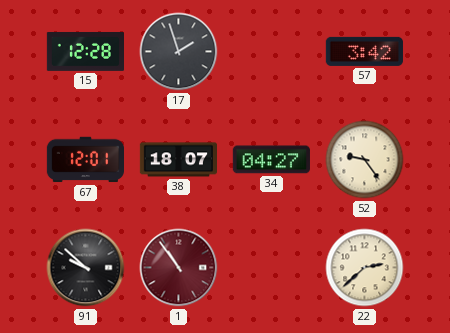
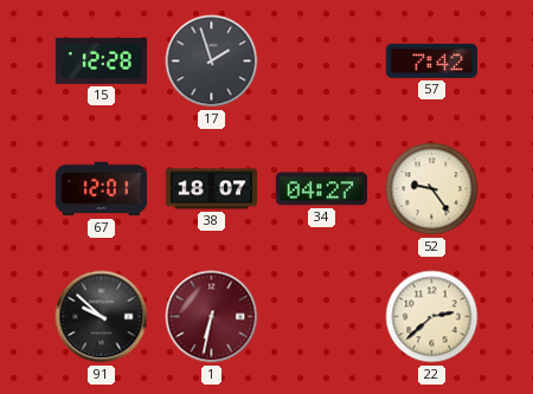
57: 3:42 -> 7:42
1: 10:54 -> 6:32
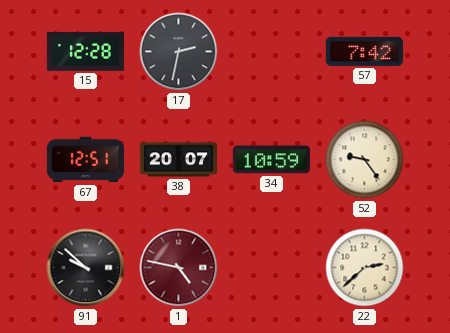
17: 1:57 -> 2:32
67: 12:01 -> 12:51
38: 18:07 -> 20:07
34: 04:27 -> 10:59
1: 6:32 -> 4:47
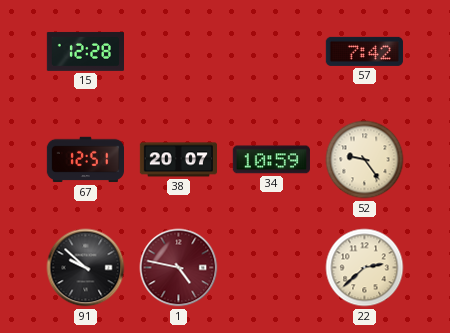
17: 2:32 -> none
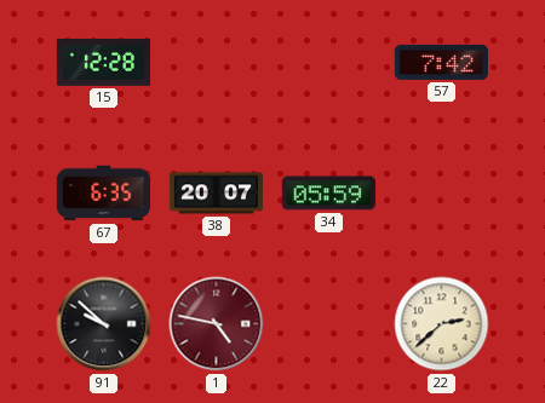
67: 12:51 -> 6:35
34: 10:59 -> 05:59
52: 9:24 -> none
